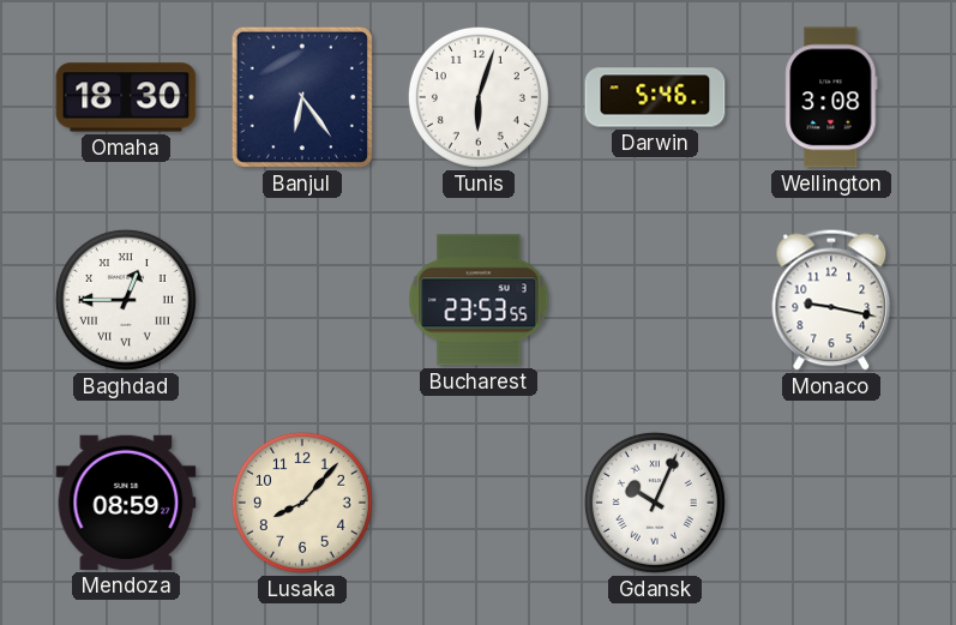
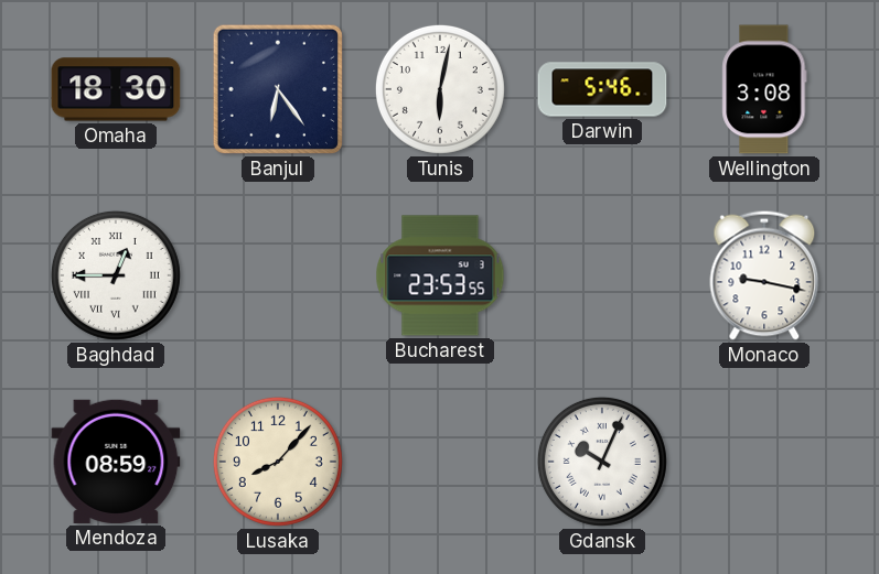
Tunis: 6:03 -> 6:02
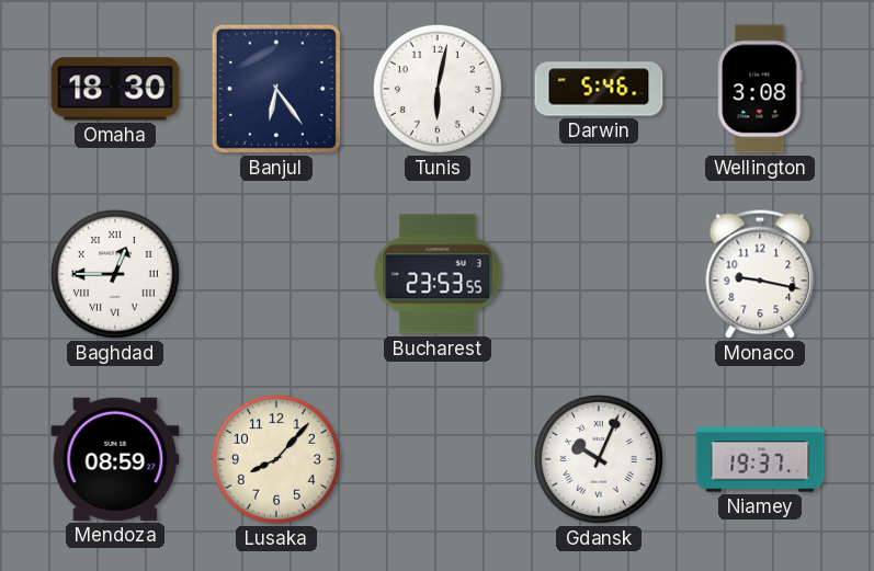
Niamey: none -> 19:37
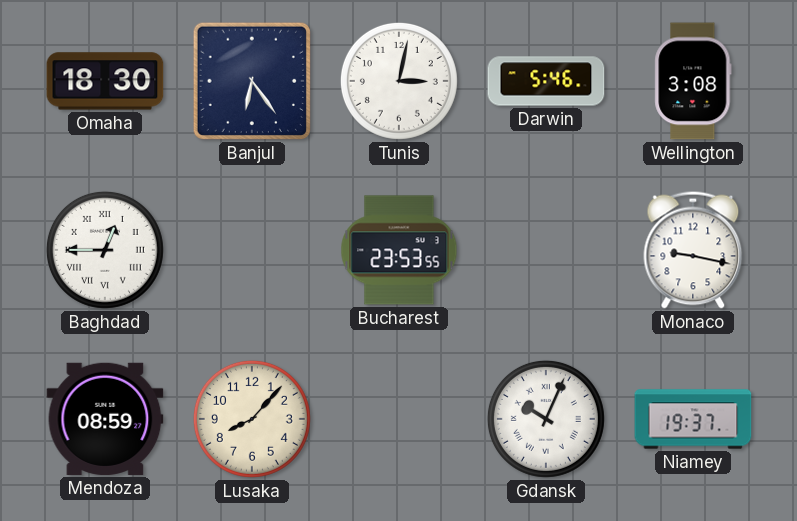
Tunis: 6:02 -> 3:02
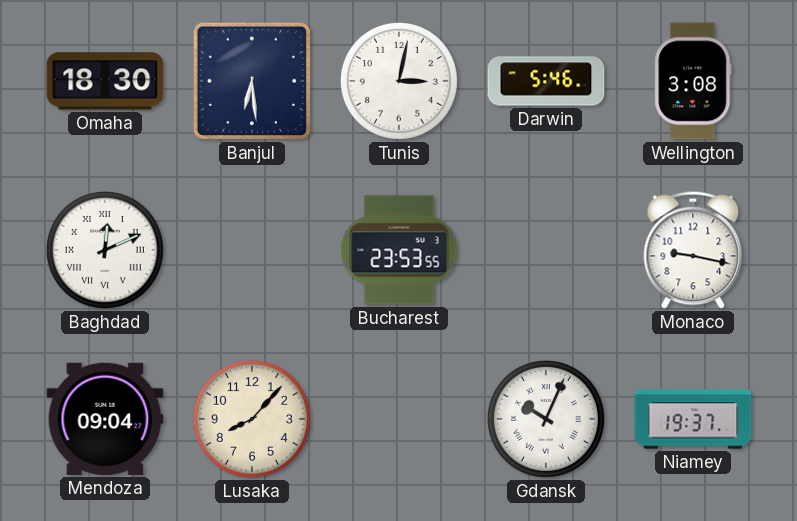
Banjul: 6:24 -> 6:29
Baghdad: 12:45 -> 12:11
Mendoza: 08:59 -> 09:04
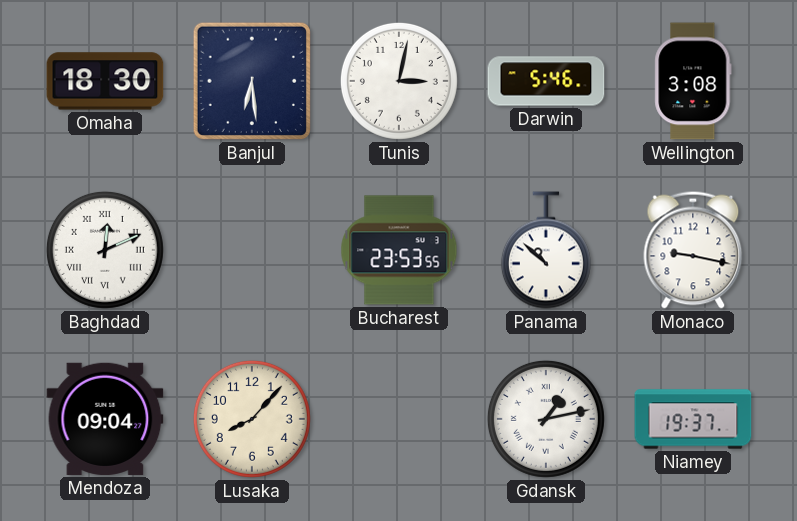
Panama: none -> 10:52
Gdansk: 10:04 -> 1:13
